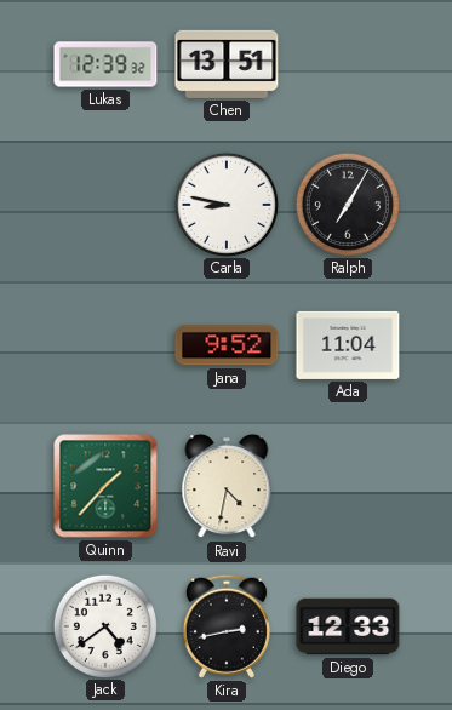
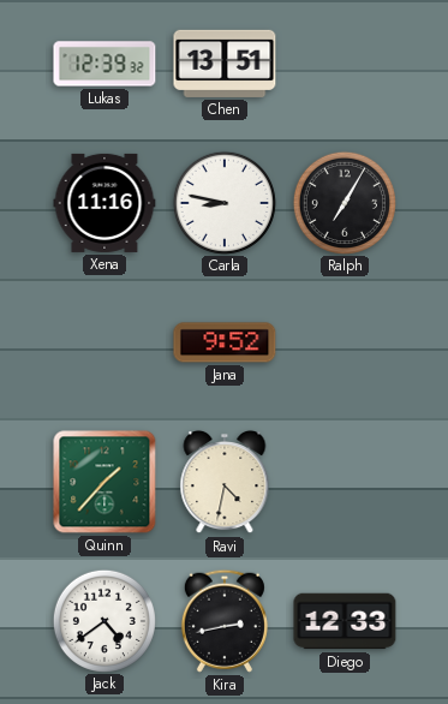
Xena: none -> 11:16
Ada: 11:04 -> none
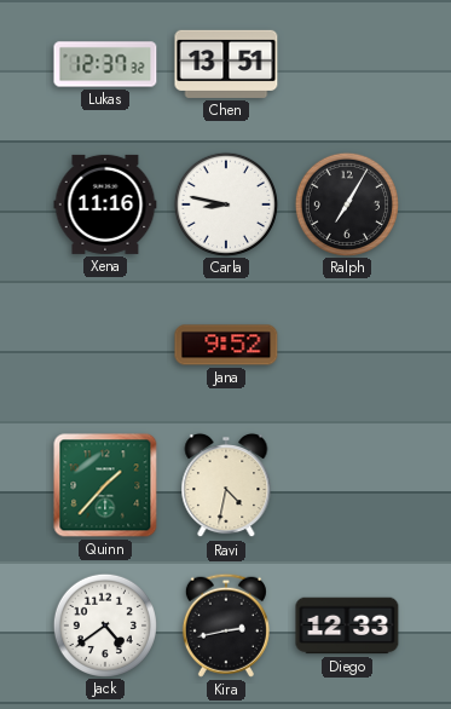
Lukas: 12:39 -> 12:37
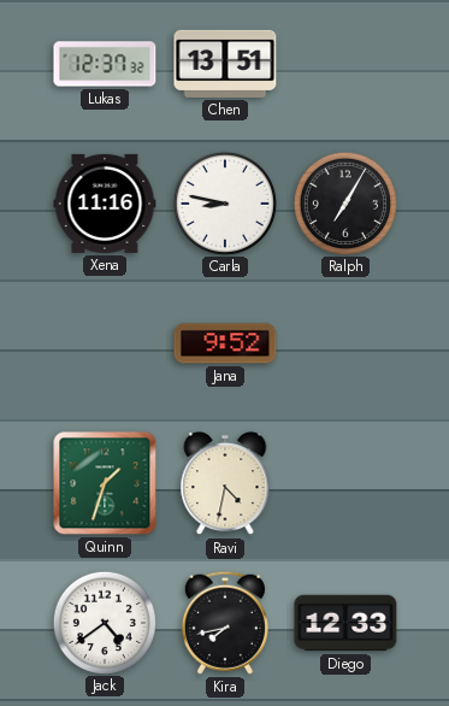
Quinn: 1:37 -> 1:33
Kira: 2:43 -> 7:43
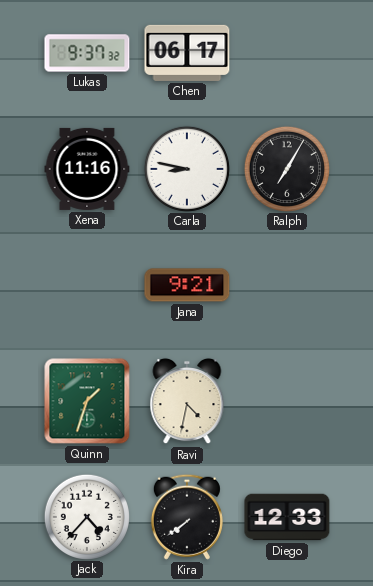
Lukas: 12:37 -> 9:37
Chen: 13:51 -> 06:17
Jana: 9:52 -> 9:21
Jack: 4:39 -> 4:37
Kira: 7:43 -> 7:39
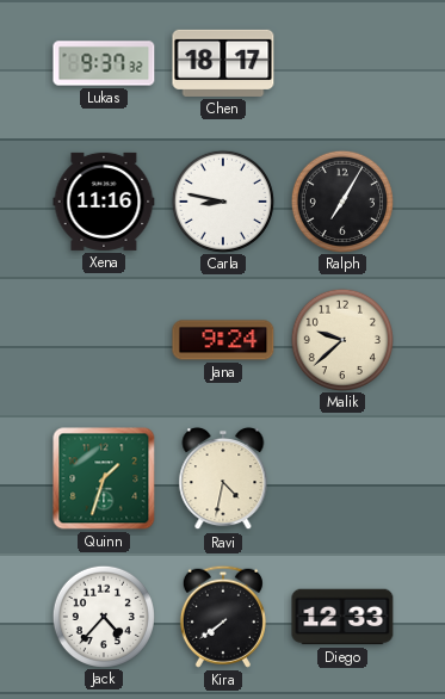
Chen: 06:17 -> 18:17
Jana: 9:21 -> 9:24
Malik: none -> 9:38
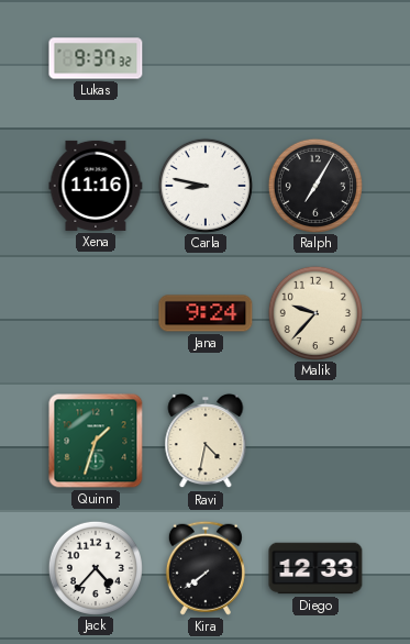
Chen: 18:17 -> none
Malik: 9:38 -> 9:37
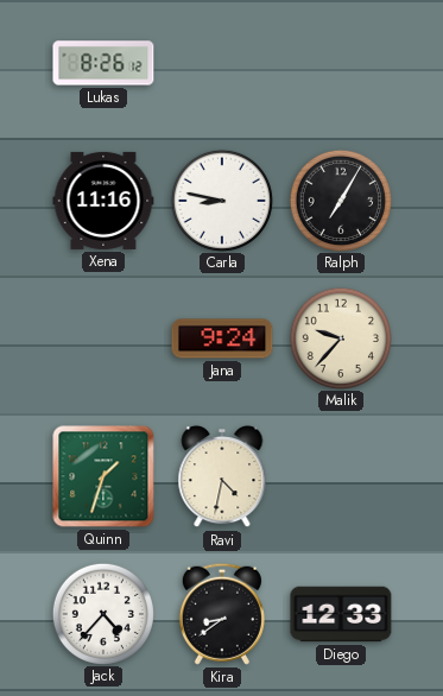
Lukas: 9:37 -> 8:26
Kira: 7:39 -> 8:39
